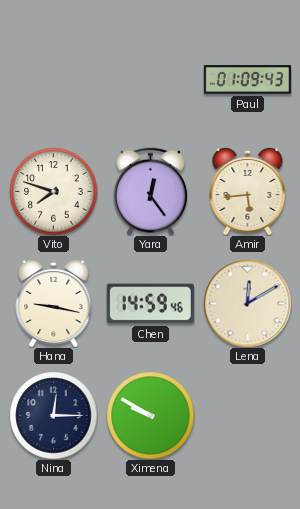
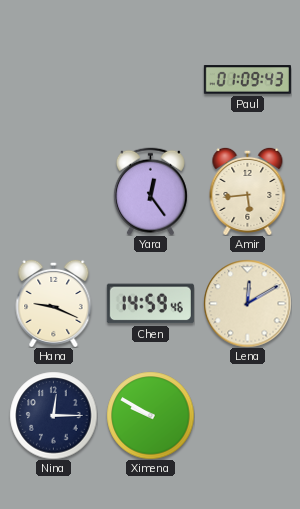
Vito: 7:48 -> none
Hana: 9:17 -> 9:19
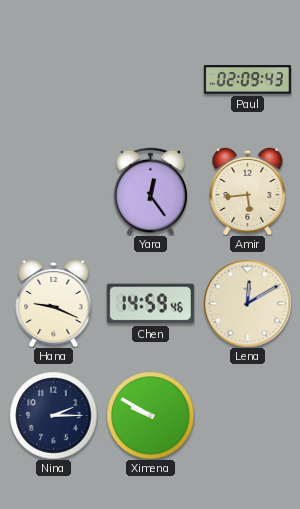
Paul: 01:09 -> 02:09
Nina: 12:15 -> 2:15
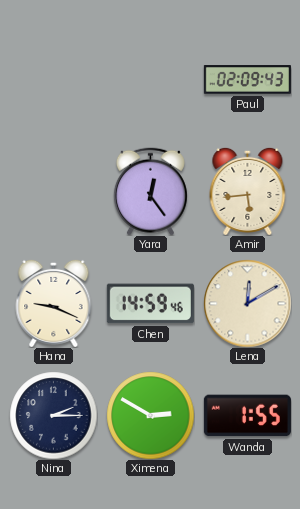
Ximena: 9:50 -> 2:50
Wanda: none -> 1:55
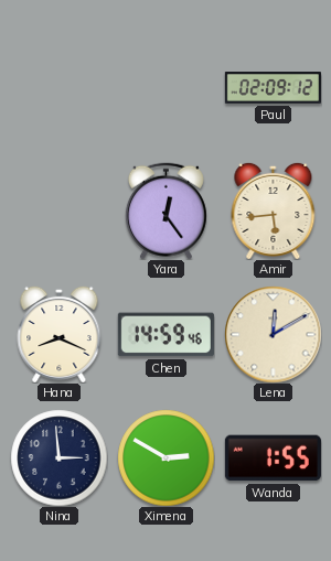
Paul: 02:09:43 -> 02:09:12
Hana: 9:19 -> 8:19
Nina: 2:15 -> 2:59
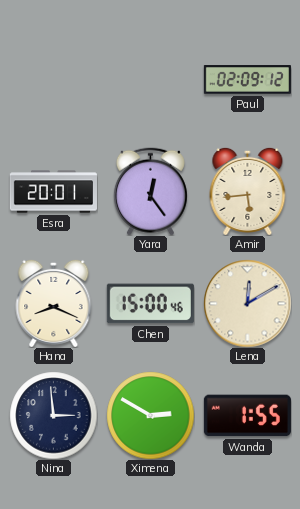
Esra: none -> 20:01
Chen: 14:59 -> 15:00
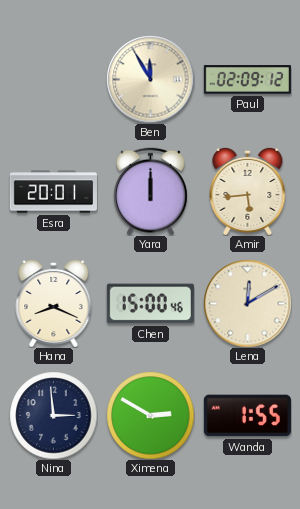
Ben: none -> 11:55
Yara: 12:24 -> 12:00
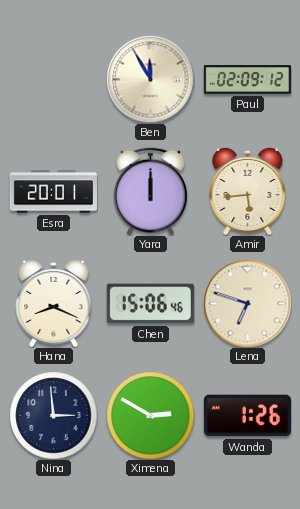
Chen: 15:00 -> 15:06
Lena: 12:10 -> 6:48
Wanda: 1:55 -> 1:26
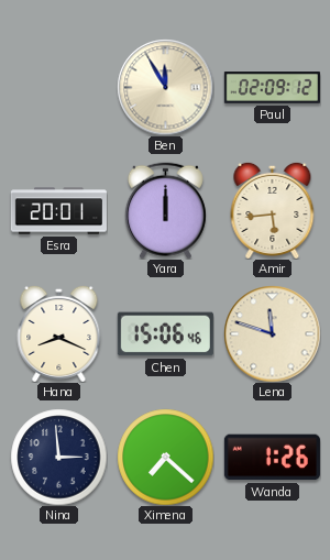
Lena: 6:48 -> 11:48
Ximena: 2:50 -> 7:22
